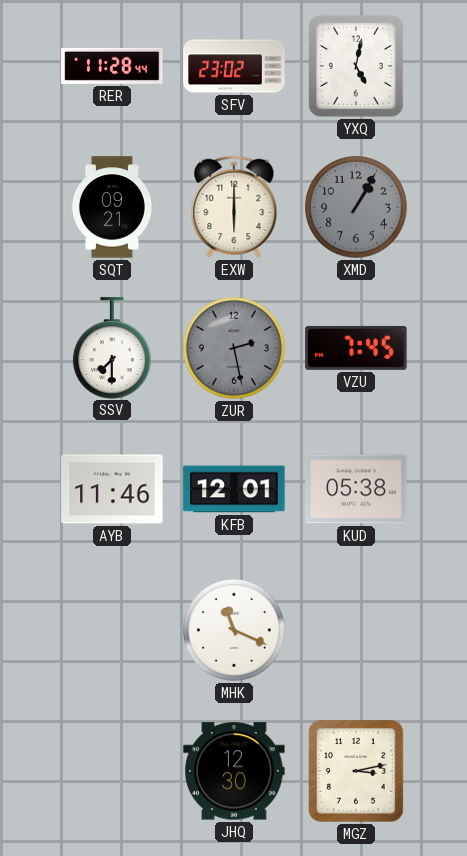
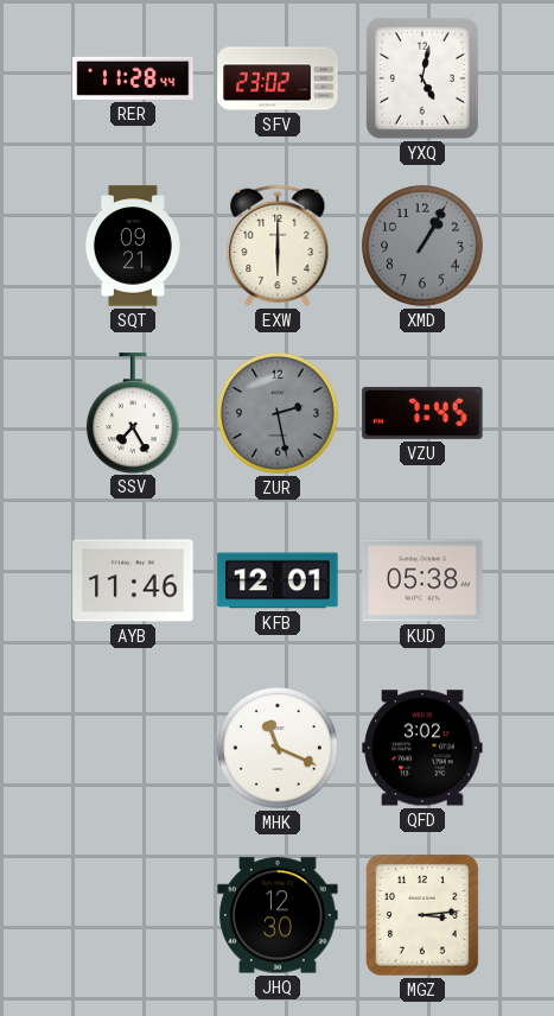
SSV: 7:30 -> 7:25
QFD: none -> 3:02
MGZ: 3:13 -> 3:14
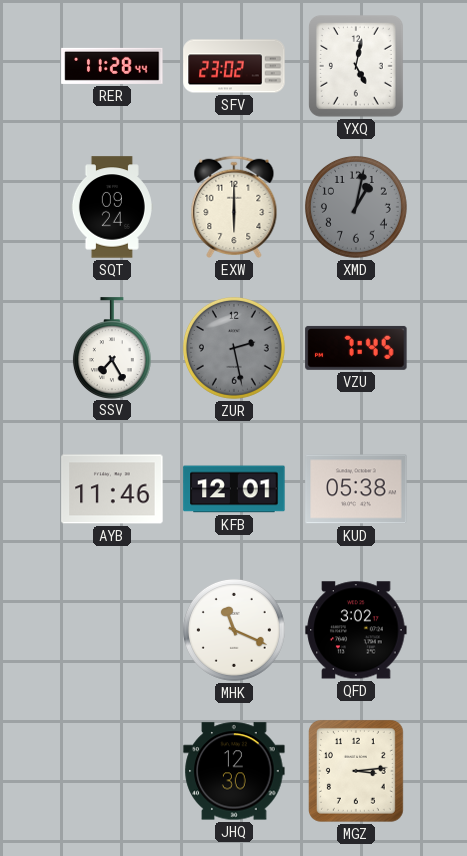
SQT: 09:21 -> 09:24
XMD: 1:05 -> 1:02
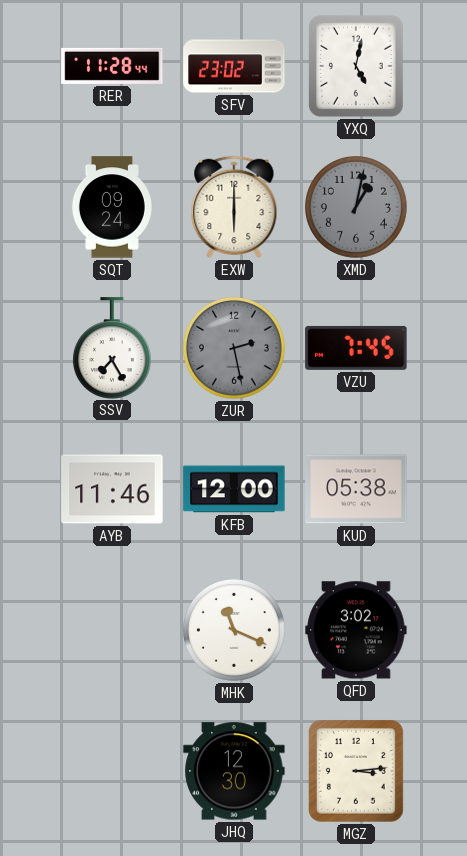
KFB: 12:01 -> 12:00
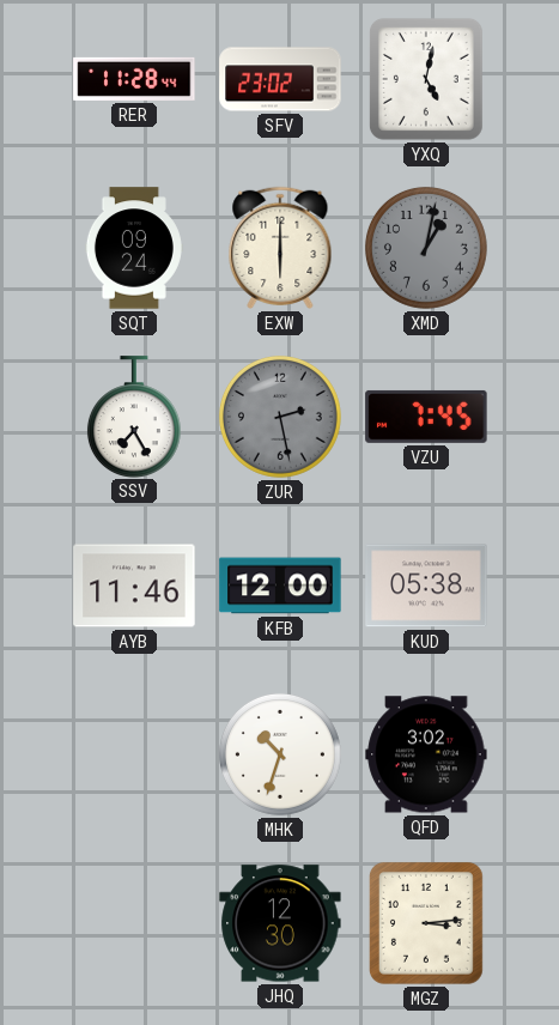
MHK: 11:19 -> 10:33
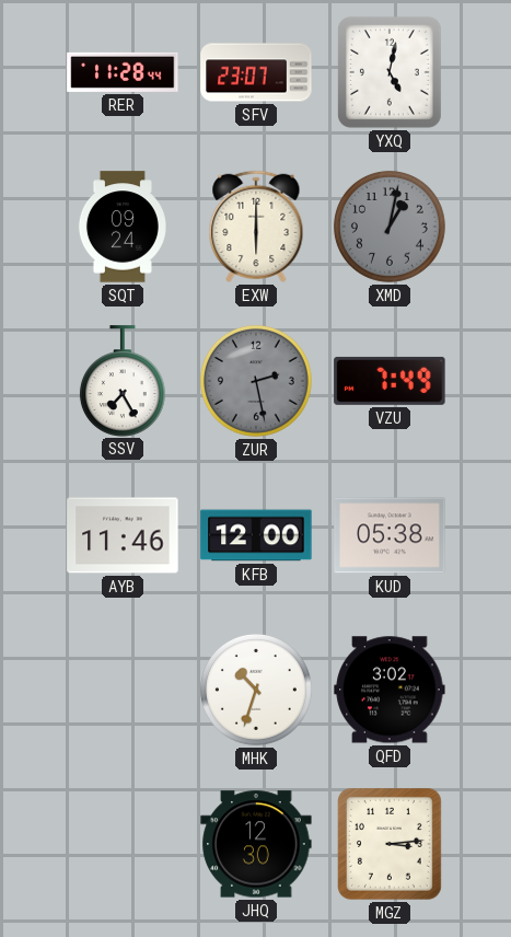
SFV: 23:02 -> 23:07
VZU: 7:45 -> 7:49
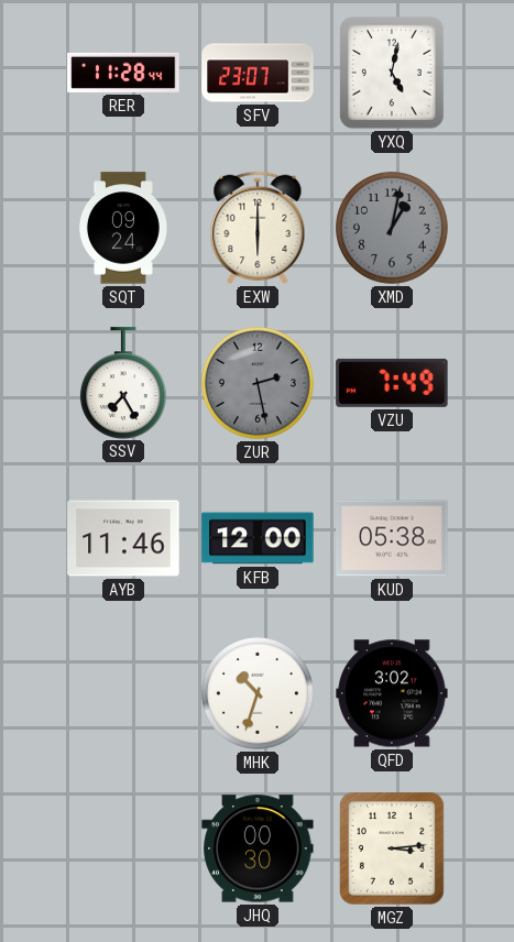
JHQ: 12:30 -> 00:30
